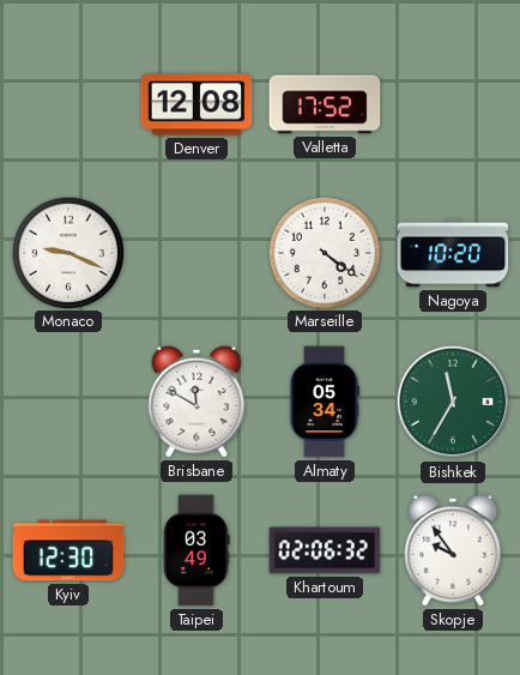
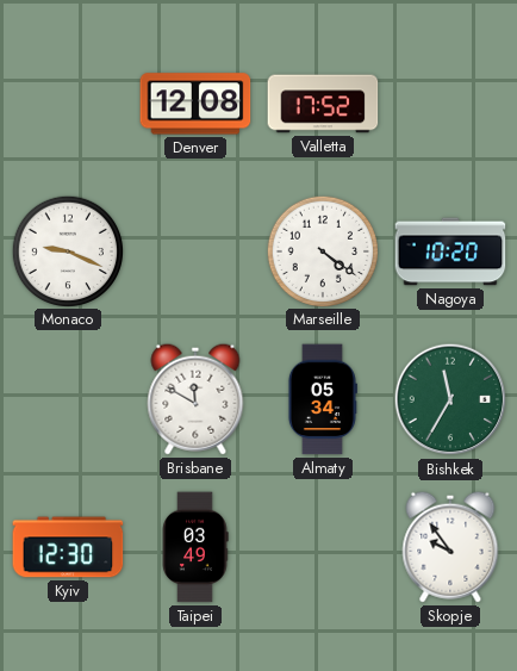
Khartoum: 02:06 -> none
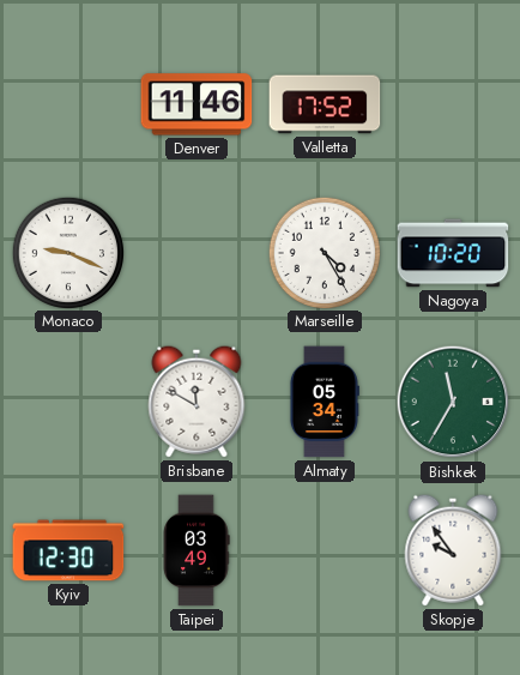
Denver: 12:08 -> 11:46
Marseille: 4:21 -> 4:25
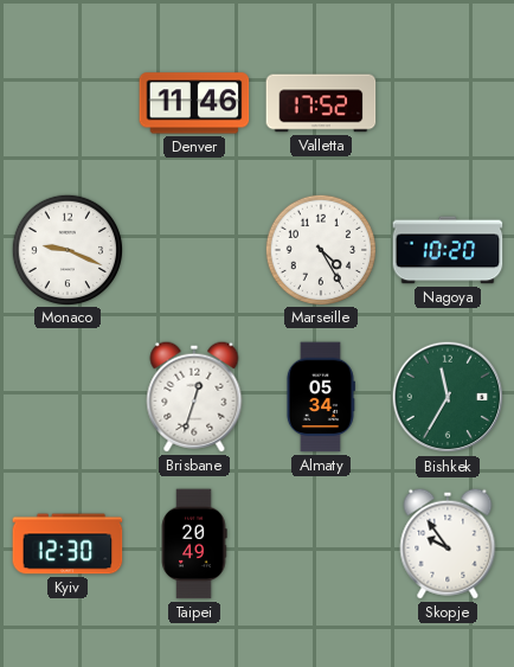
Brisbane: 11:50 -> 12:33
Taipei: 03:49 -> 20:49
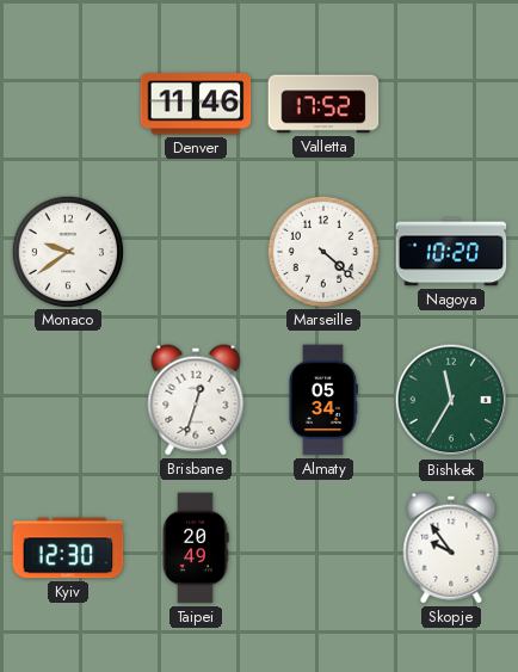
Monaco: 9:19 -> 9:39
Marseille: 4:25 -> 4:22
